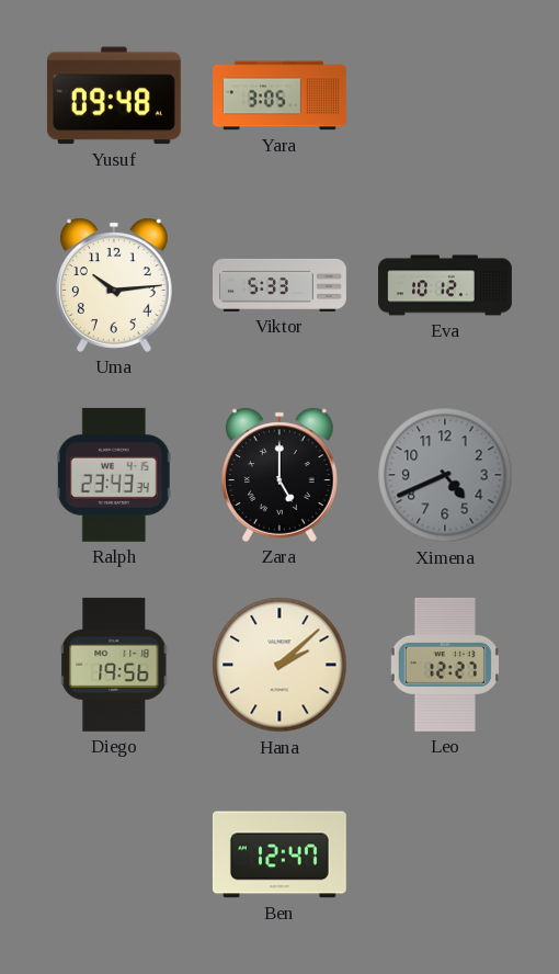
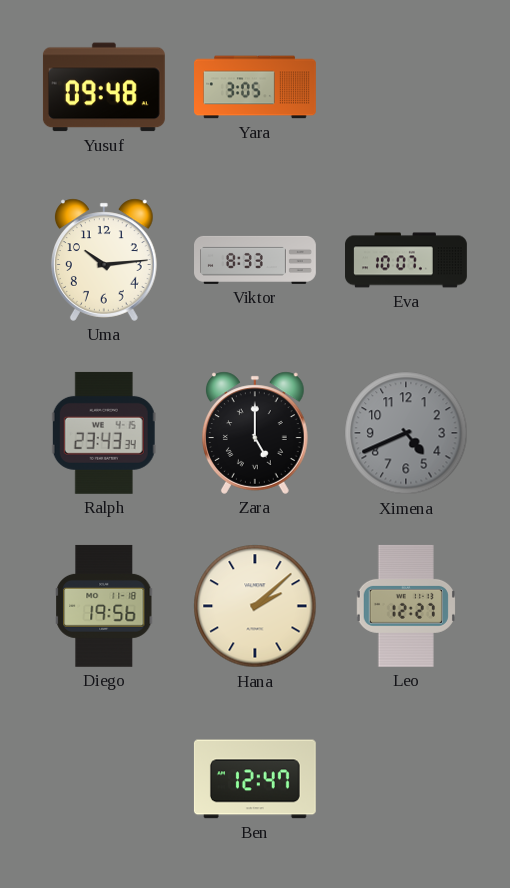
Viktor: 5:33 -> 8:33
Eva: 10:12 -> 10:07
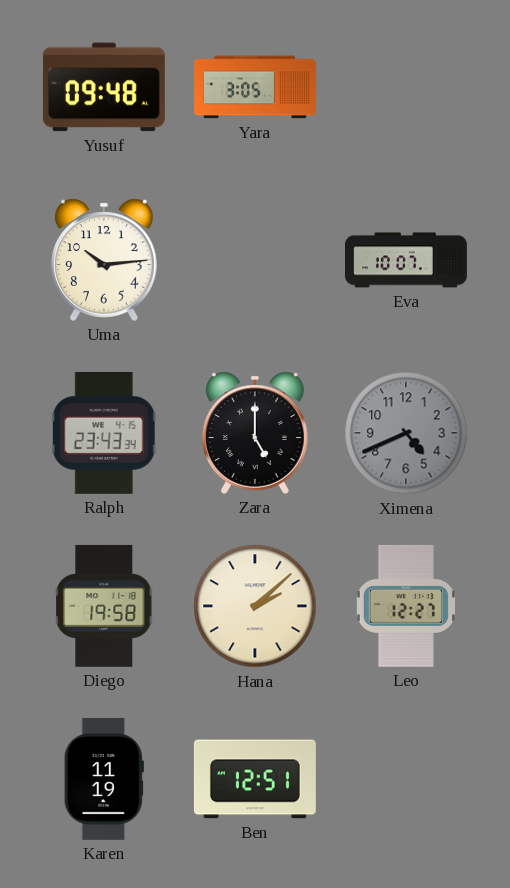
Viktor: 8:33 -> none
Diego: 19:56 -> 19:58
Karen: none -> 11:19
Ben: 12:47 -> 12:51
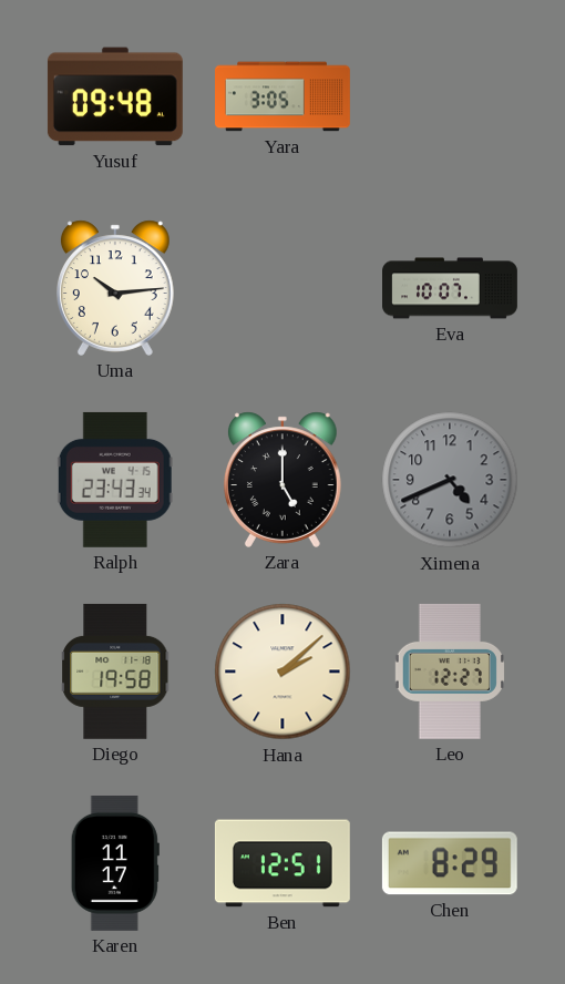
Karen: 11:19 -> 11:17
Chen: none -> 8:29
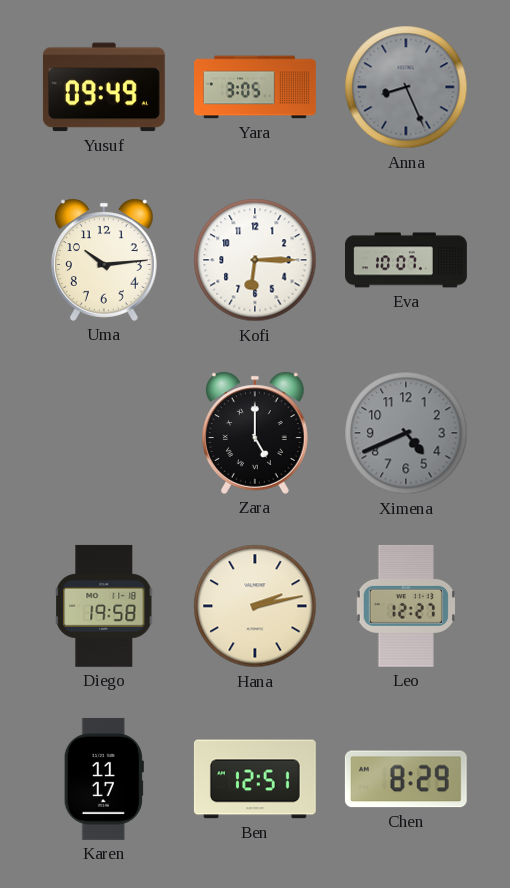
Yusuf: 09:48 -> 09:49
Anna: none -> 8:26
Kofi: none -> 6:15
Ralph: 23:43 -> none
Hana: 2:08 -> 2:13
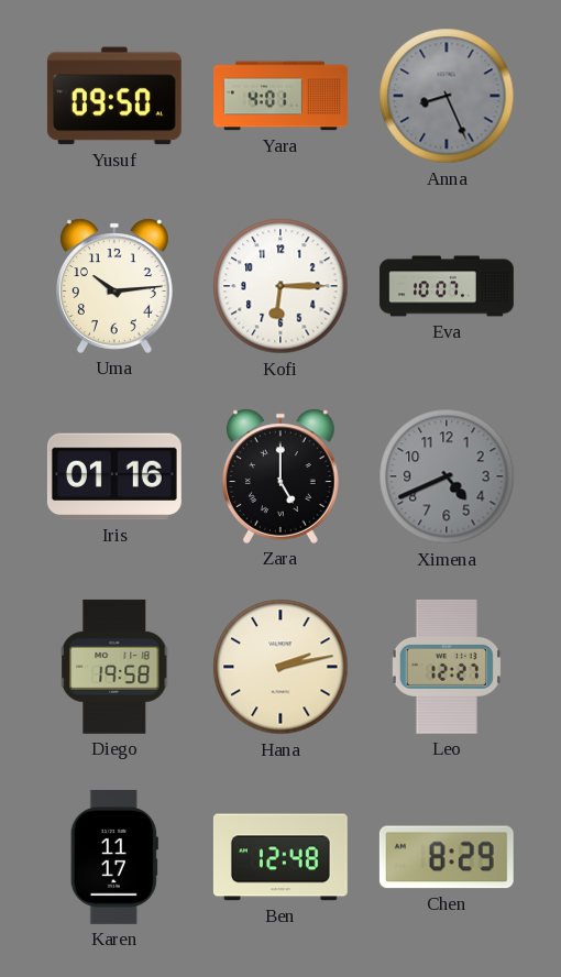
Yusuf: 09:49 -> 09:50
Yara: 3:05 -> 4:01
Iris: none -> 01:16
Ben: 12:51 -> 12:48
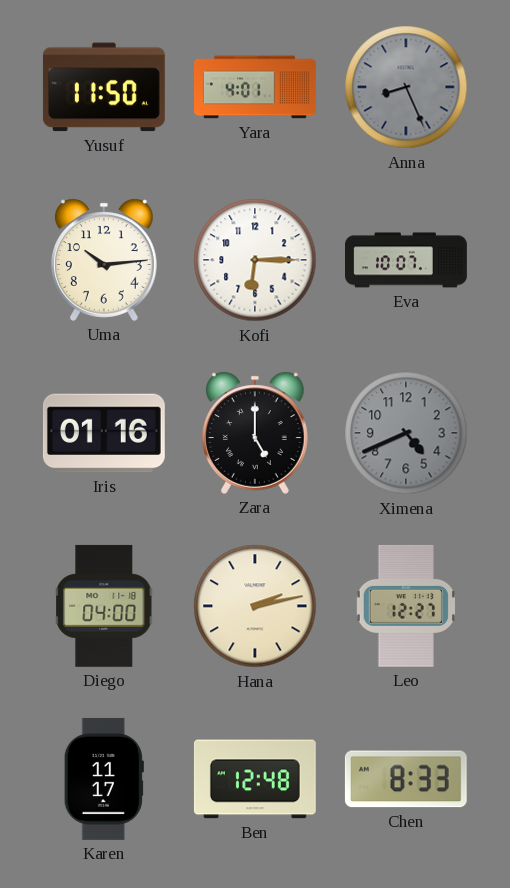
Yusuf: 09:50 -> 11:50
Diego: 19:58 -> 04:00
Chen: 8:29 -> 8:33
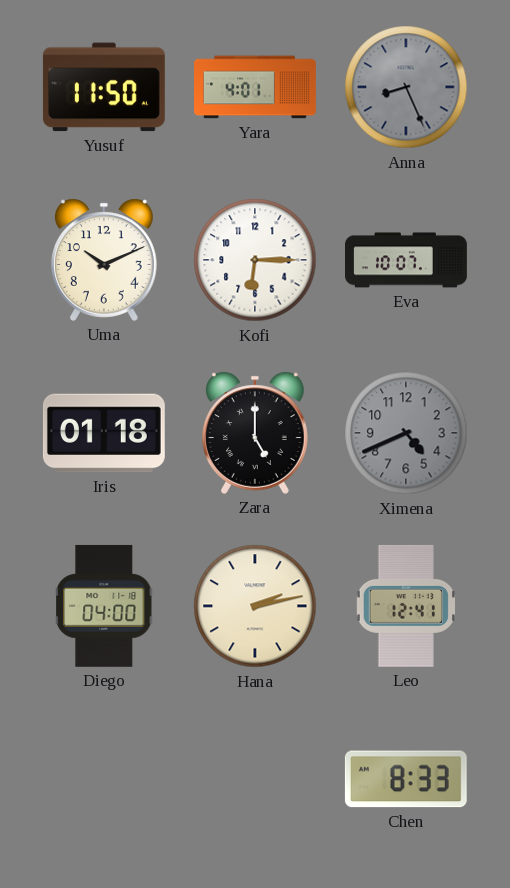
Uma: 10:14 -> 10:11
Iris: 01:16 -> 01:18
Leo: 12:27 -> 12:41
Karen: 11:17 -> none
Ben: 12:48 -> none
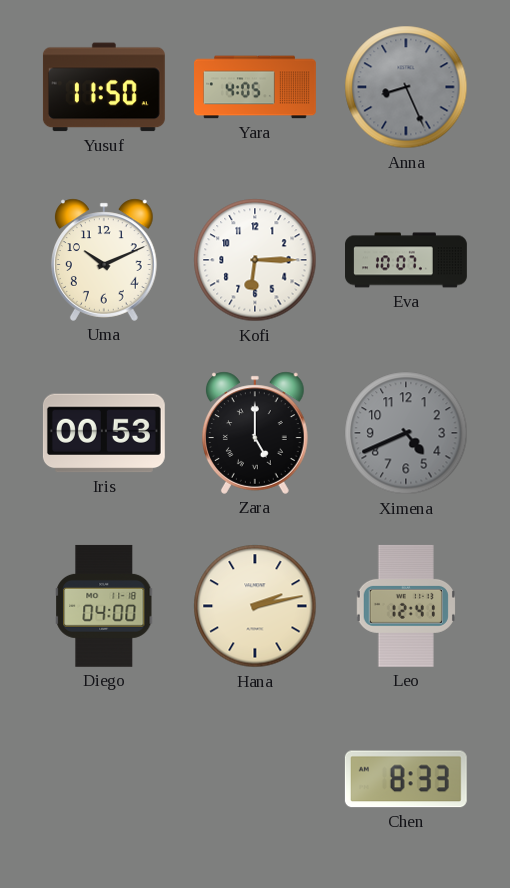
Yara: 4:01 -> 4:05
Iris: 01:18 -> 00:53
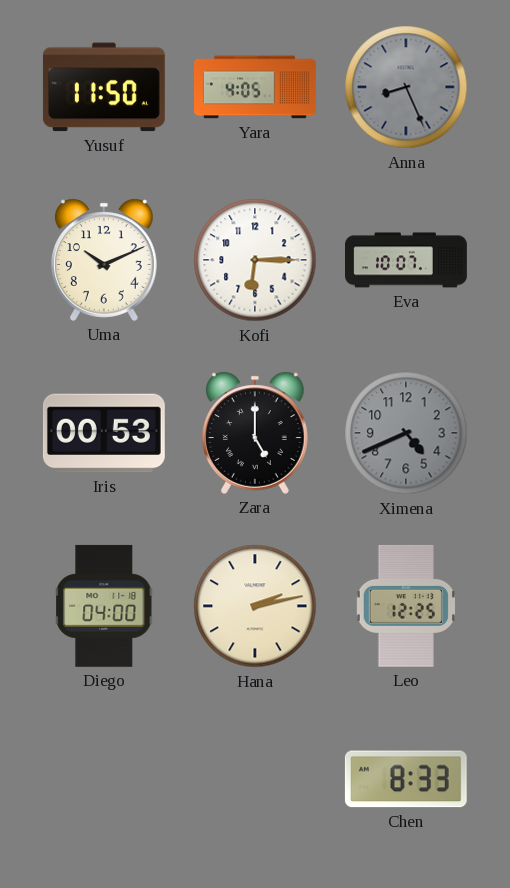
Leo: 12:41 -> 12:25
